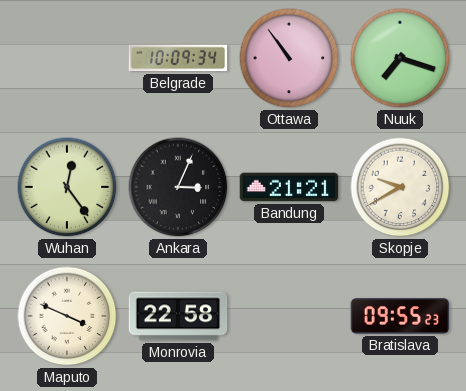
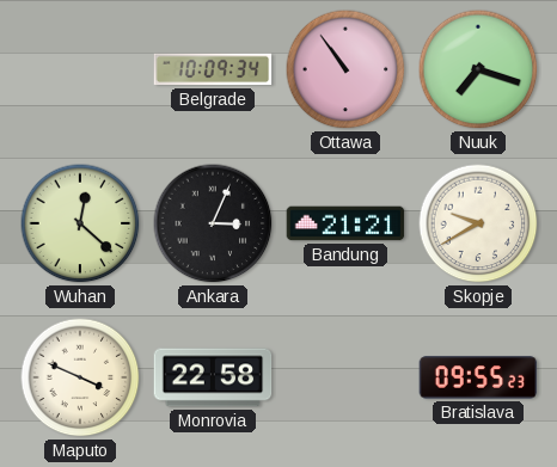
Wuhan: 12:24 -> 12:22
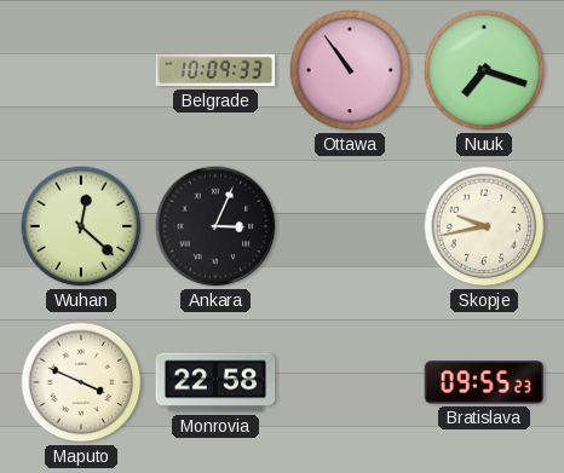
Belgrade: 10:09:34 -> 10:09:33
Bandung: 21:21 -> none
Skopje: 9:40 -> 9:43
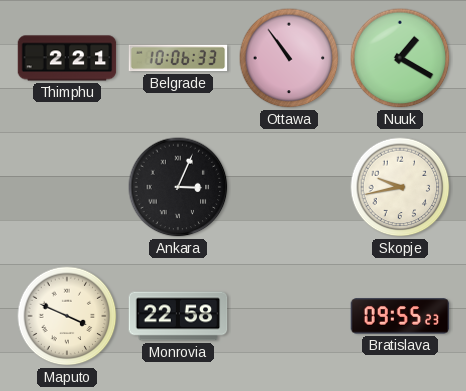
Thimphu: none -> 2:21
Belgrade: 10:09 -> 10:06
Nuuk: 7:18 -> 1:20
Wuhan: 12:22 -> none
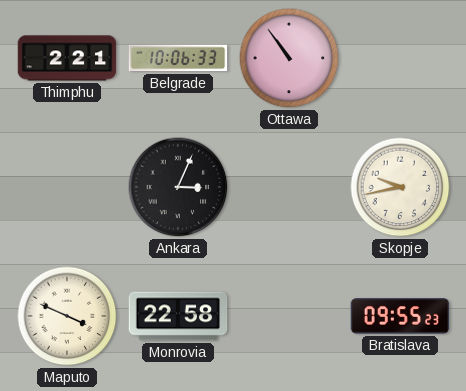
Nuuk: 1:20 -> none
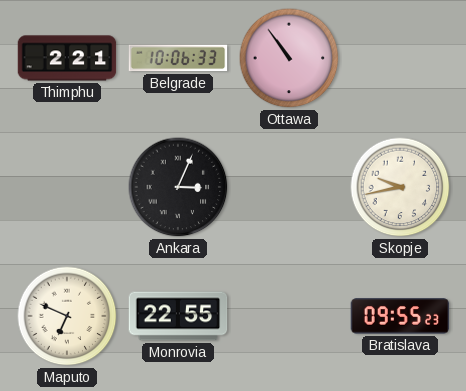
Maputo: 3:49 -> 6:49
Monrovia: 22:58 -> 22:55
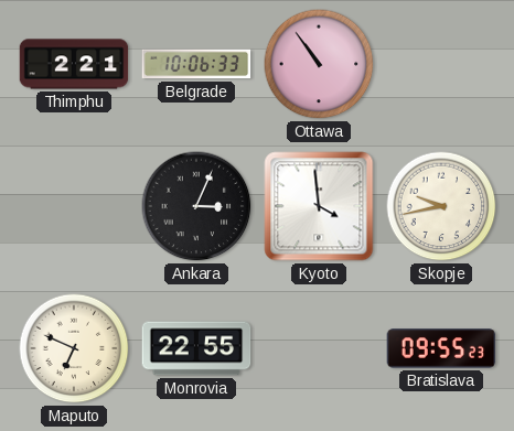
Kyoto: none -> 3:59
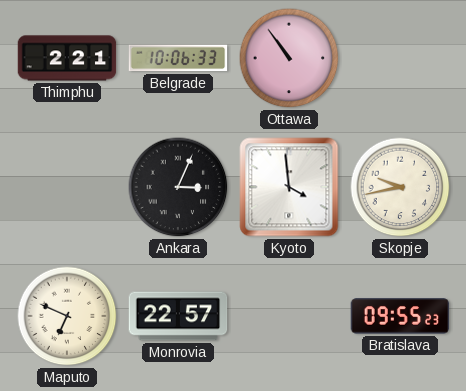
Monrovia: 22:55 -> 22:57
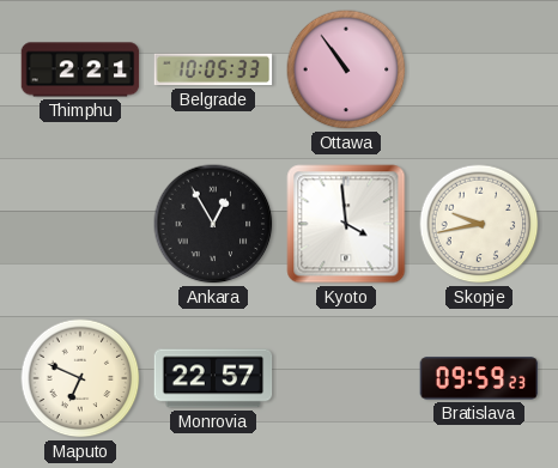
Belgrade: 10:06 -> 10:05
Ankara: 3:04 -> 12:55
Bratislava: 09:55 -> 09:59
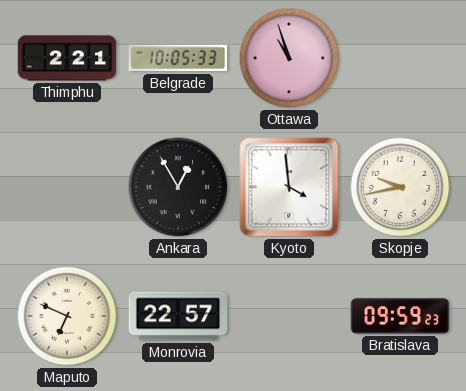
Ottawa: 10:54 -> 10:57
